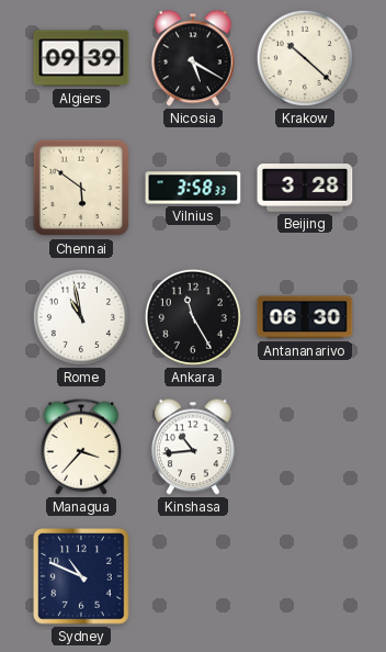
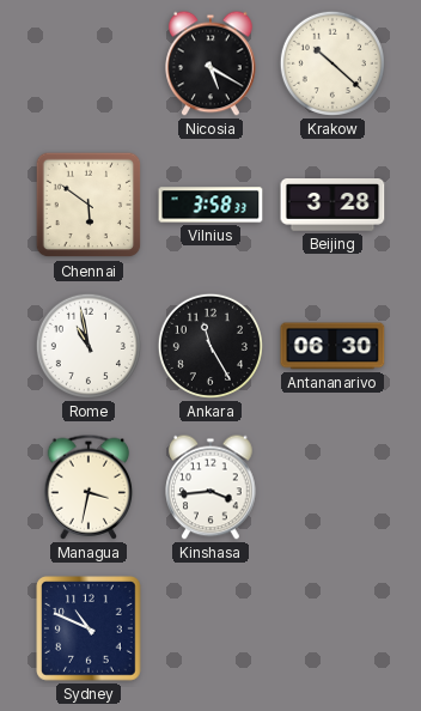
Algiers: 09:39 -> none
Managua: 3:37 -> 3:32
Kinshasa: 10:44 -> 3:44
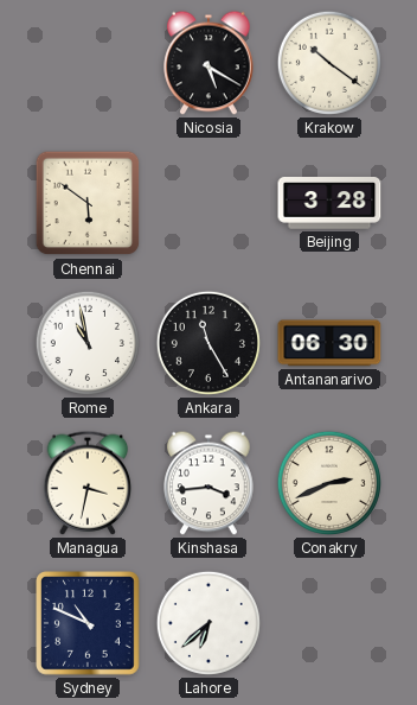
Krakow: 10:22 -> 10:21
Vilnius: 3:58 -> none
Conakry: none -> 2:41
Lahore: none -> 6:38
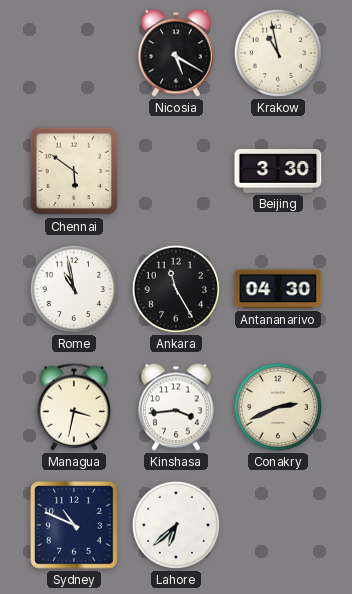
Krakow: 10:21 -> 10:58
Beijing: 3:28 -> 3:30
Antananarivo: 06:30 -> 04:30
